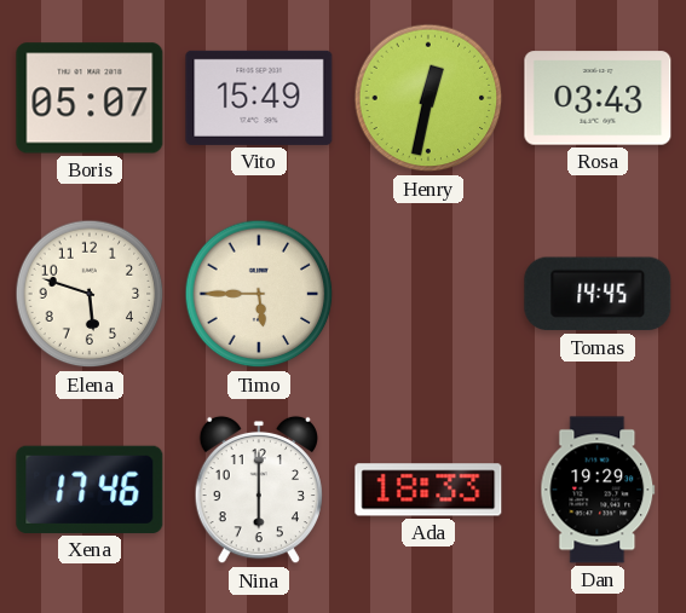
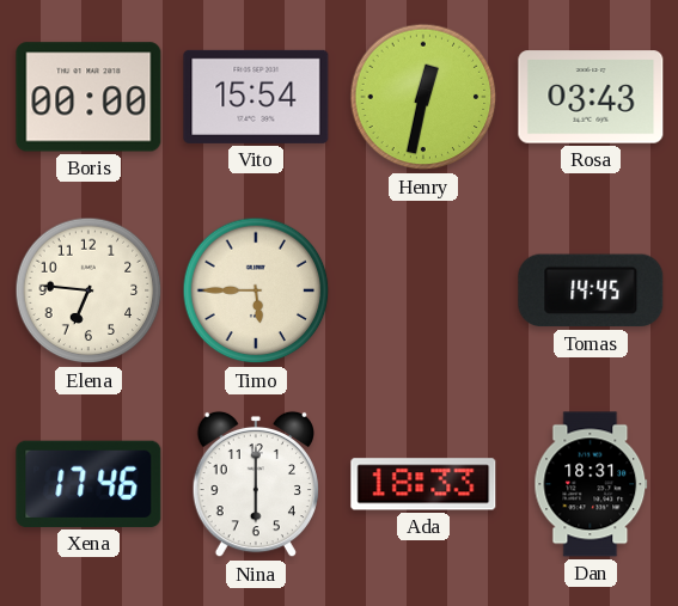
Boris: 05:07 -> 00:00
Vito: 15:49 -> 15:54
Elena: 5:48 -> 6:46
Dan: 19:29 -> 18:31
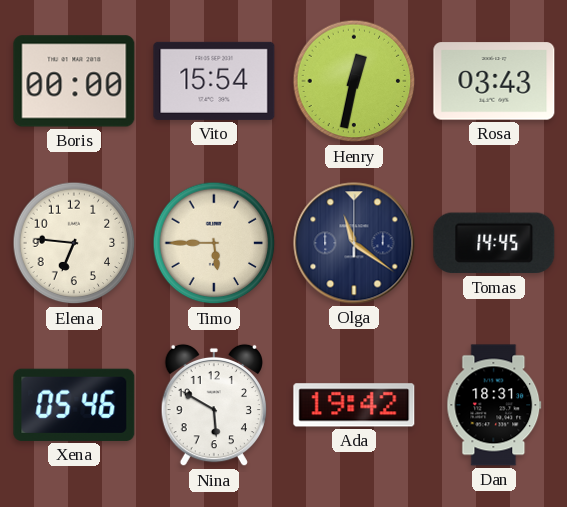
Olga: none -> 11:21
Xena: 17:46 -> 05:46
Nina: 6:00 -> 5:50
Ada: 18:33 -> 19:42
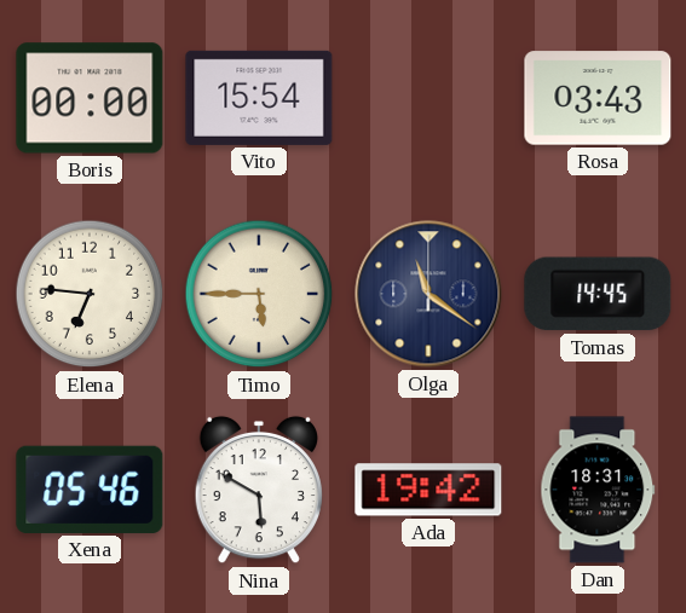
Henry: 12:32 -> none
